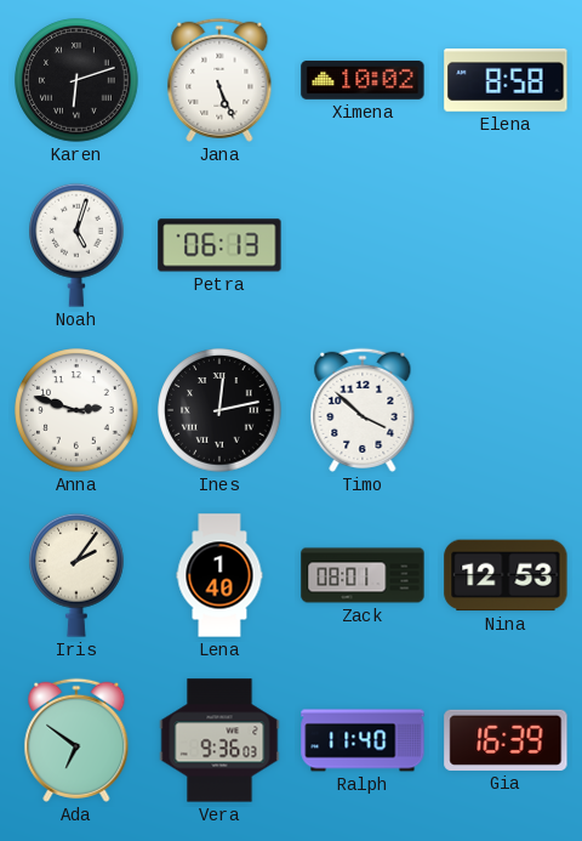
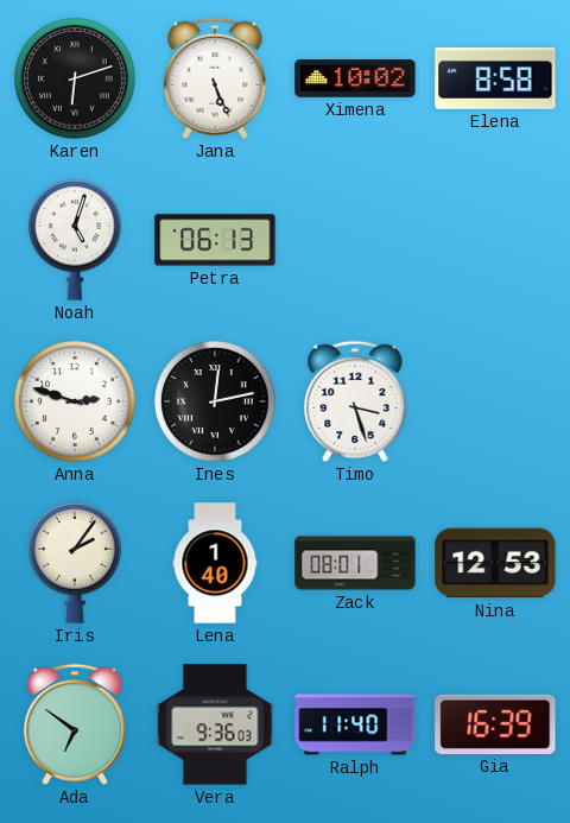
Timo: 3:52 -> 3:27
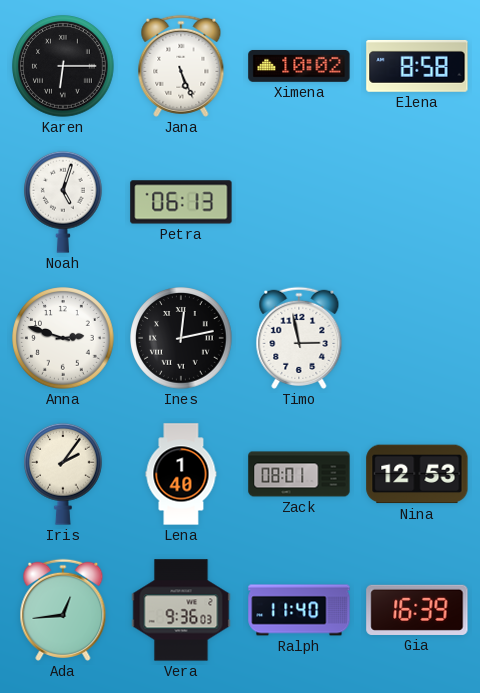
Karen: 6:12 -> 6:15
Timo: 3:27 -> 2:58
Ada: 6:51 -> 12:44
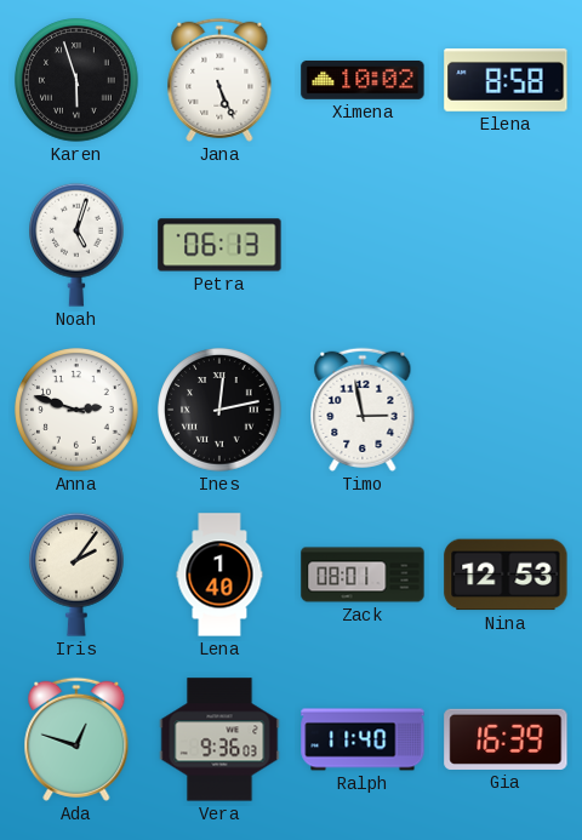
Karen: 6:15 -> 5:57
Ada: 12:44 -> 12:48
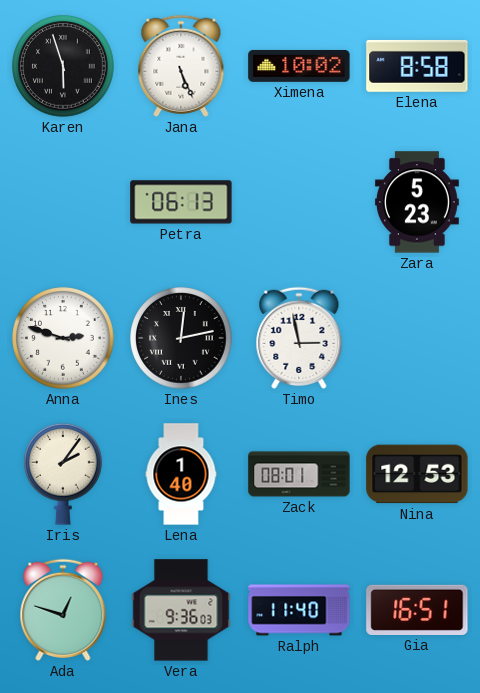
Noah: 5:03 -> none
Zara: none -> 5:23
Gia: 16:39 -> 16:51
